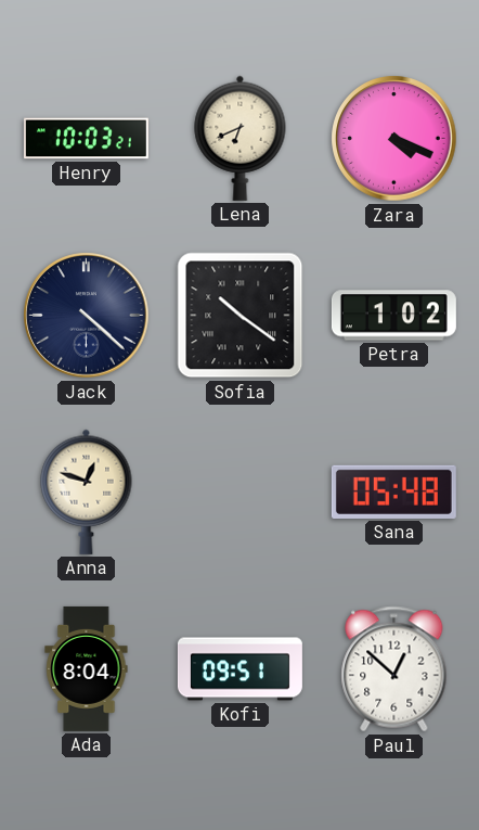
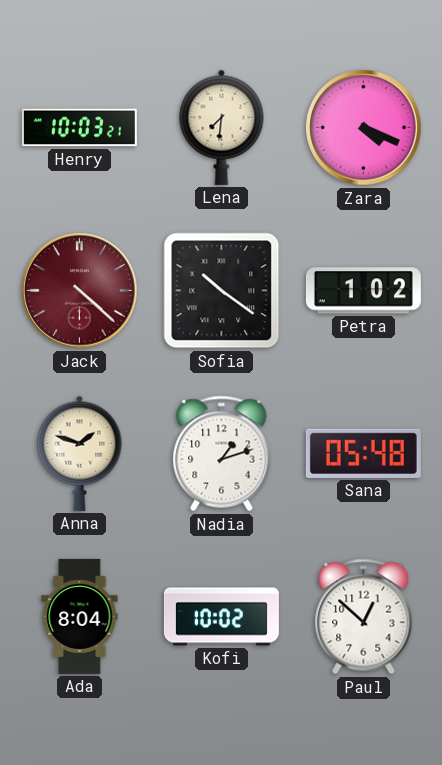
Lena: 6:41 -> 7:31
Jack dial: navy -> burgundy
Anna: 12:48 -> 1:48
Nadia: none -> 1:12
Kofi: 09:51 -> 10:02
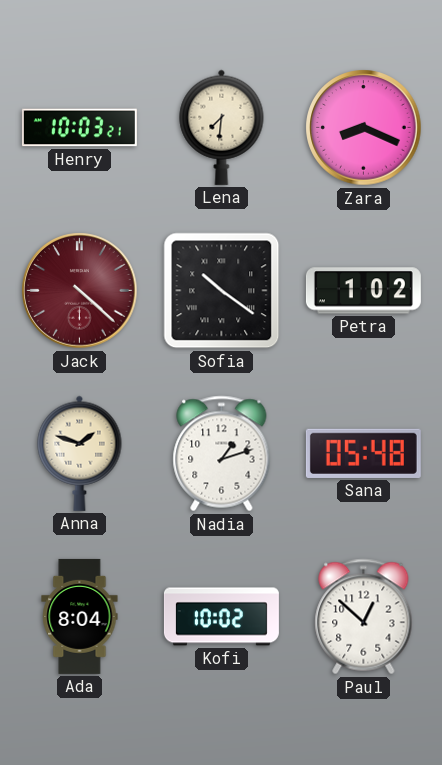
Zara: 4:19 -> 8:19
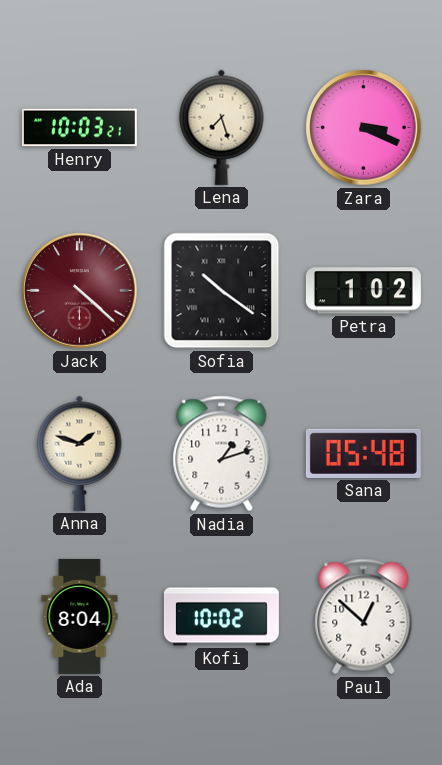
Lena: 7:31 -> 7:27
Zara: 8:19 -> 3:19
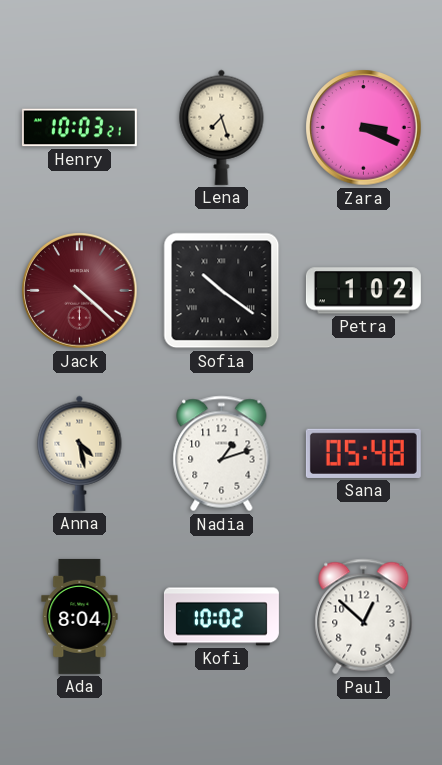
Anna: 1:48 -> 4:28
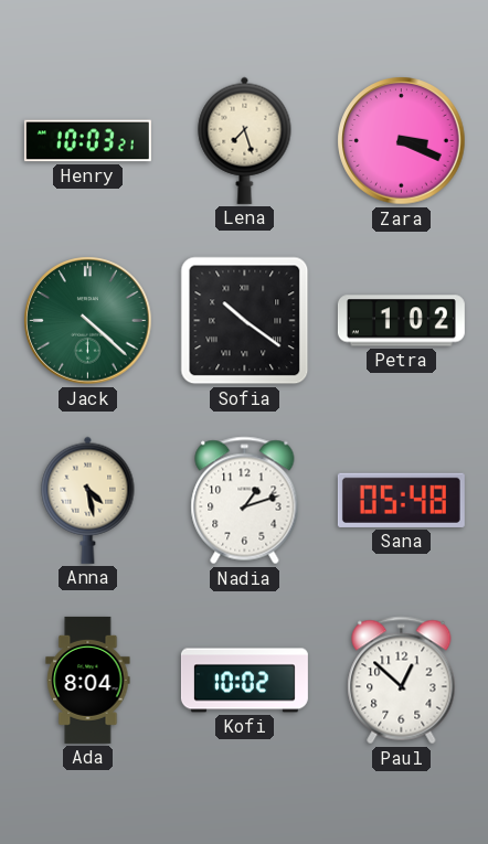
Jack dial: burgundy -> green
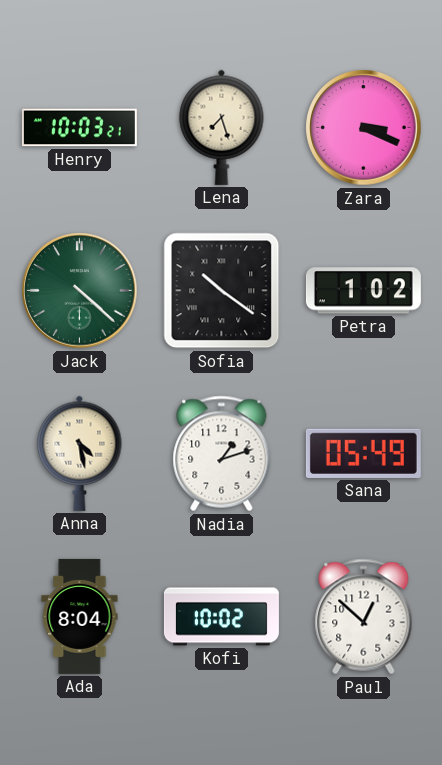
Sana: 05:48 -> 05:49
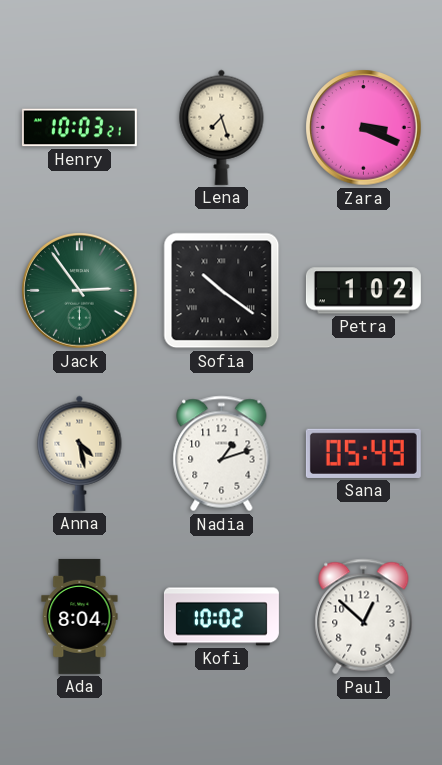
Jack: 4:22 -> 2:54
